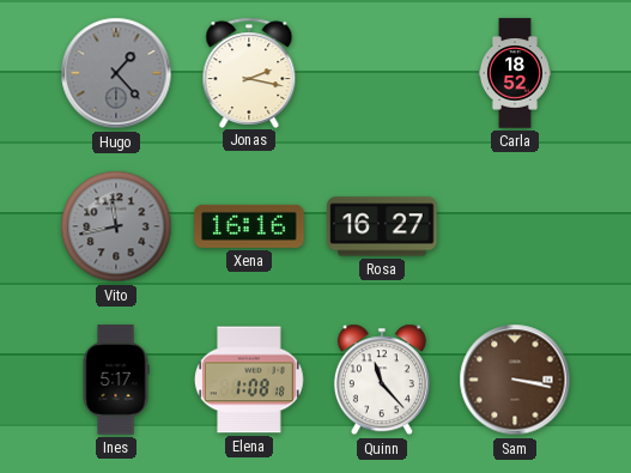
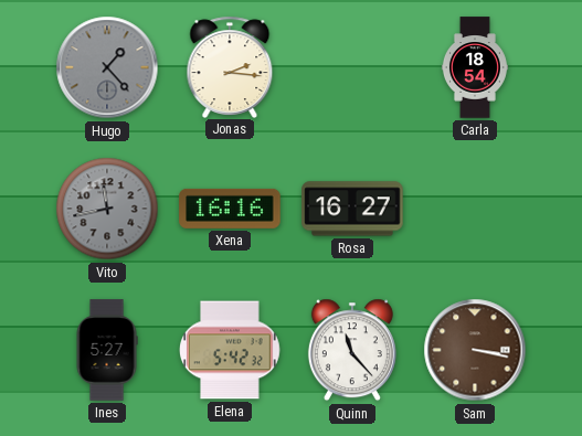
Jonas: 2:17 -> 2:16
Carla: 18:52 -> 18:54
Ines: 5:17 -> 5:27
Elena: 1:08 -> 5:42
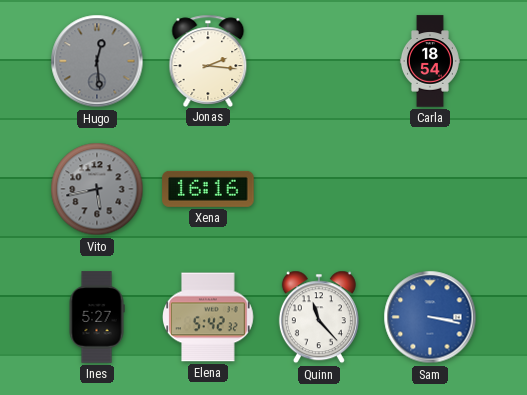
Hugo: 1:23 -> 12:29
Vito: 11:43 -> 5:43
Rosa: 16:27 -> none
Sam dial: brown -> blue
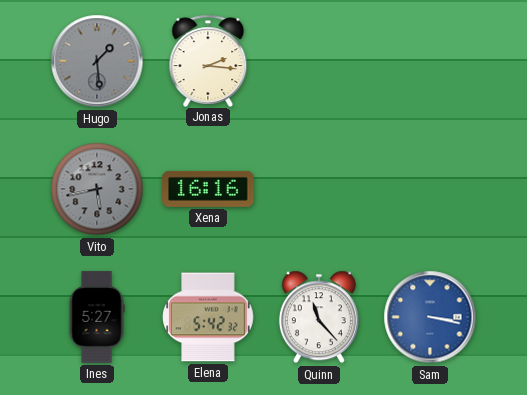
Hugo: 12:29 -> 1:29
Carla: 18:54 -> none
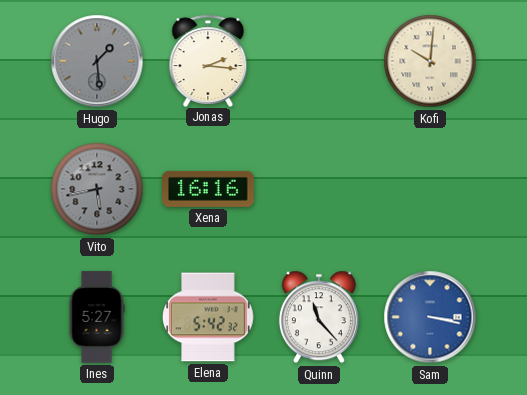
Kofi: none -> 10:01
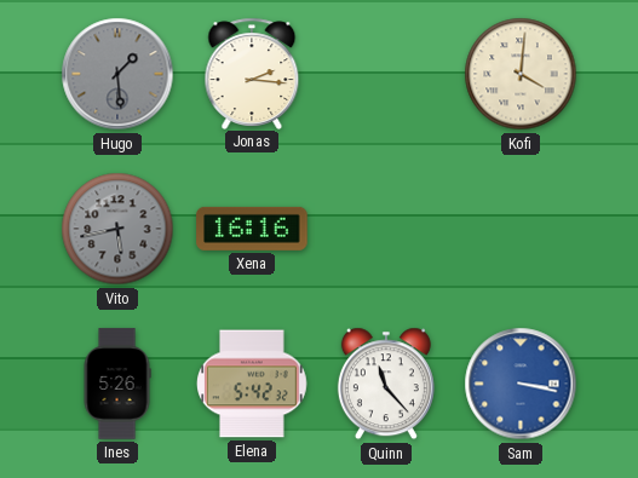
Kofi: 10:01 -> 4:01
Ines: 5:27 -> 5:26
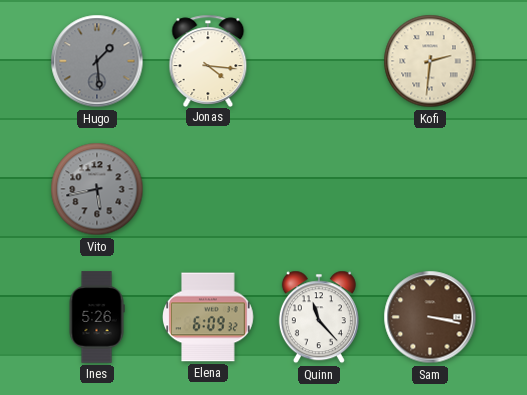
Jonas: 2:16 -> 4:16
Kofi: 4:01 -> 2:31
Xena: 16:16 -> none
Elena: 5:42 -> 6:09
Sam dial: blue -> brown
